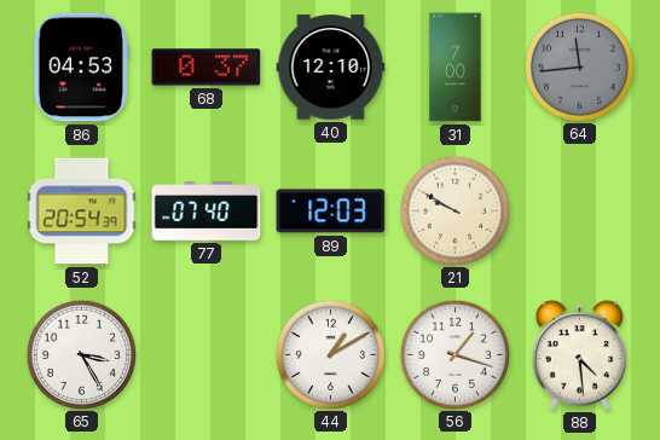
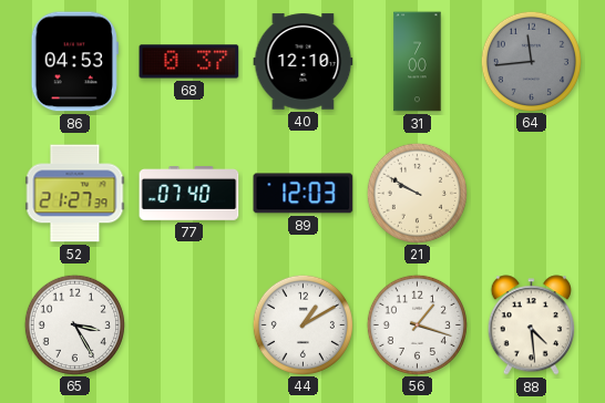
52: 20:54 -> 21:27
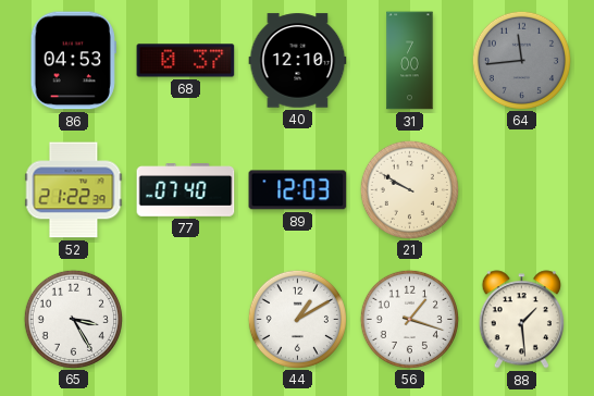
52: 21:27 -> 21:22
88: 4:29 -> 1:29
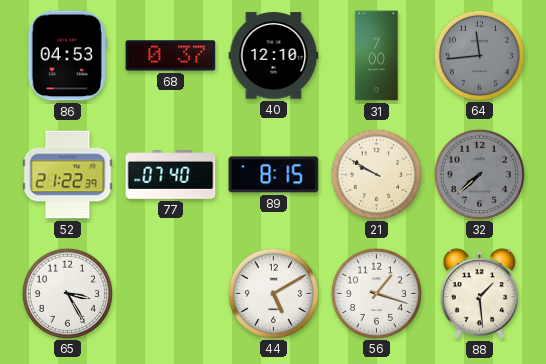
89: 12:03 -> 8:15
32: none -> 7:38
44: 1:10 -> 5:10
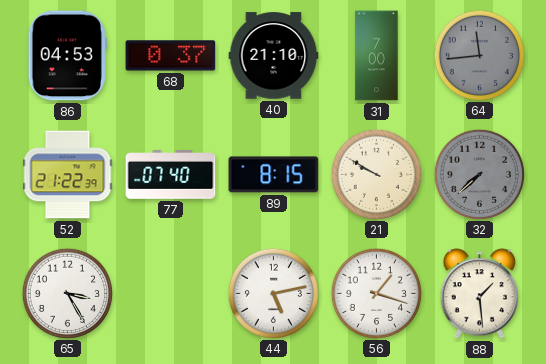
40: 12:10 -> 21:10
44: 5:10 -> 5:13
